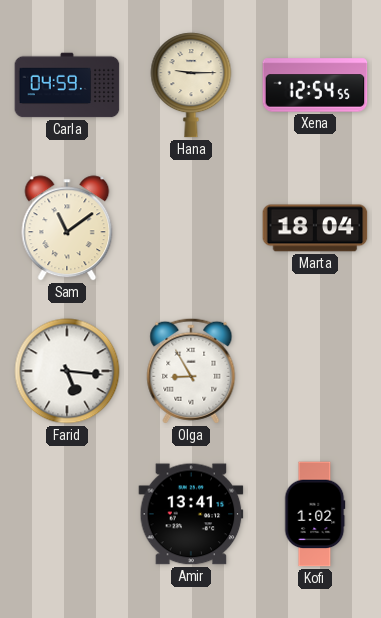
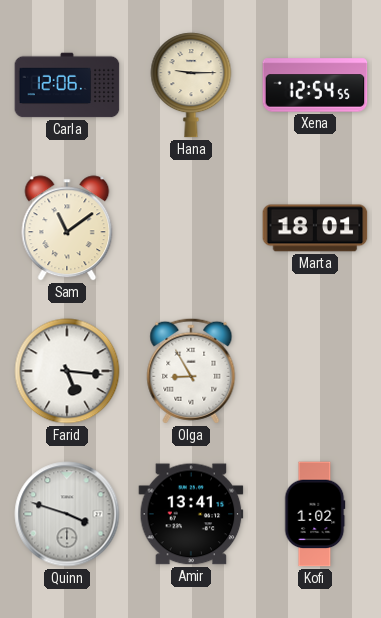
Carla: 04:59 -> 12:06
Marta: 18:04 -> 18:01
Quinn: none -> 3:48
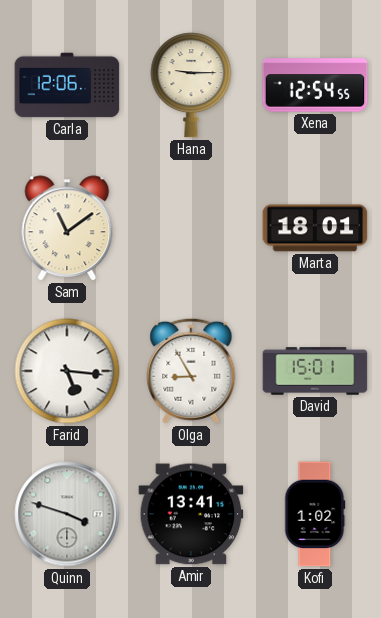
David: none -> 15:01
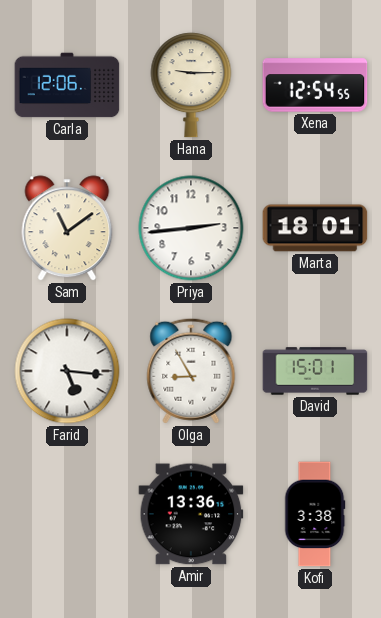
Priya: none -> 2:44
Quinn: 3:48 -> none
Amir: 13:41 -> 13:36
Kofi: 1:02 -> 3:38
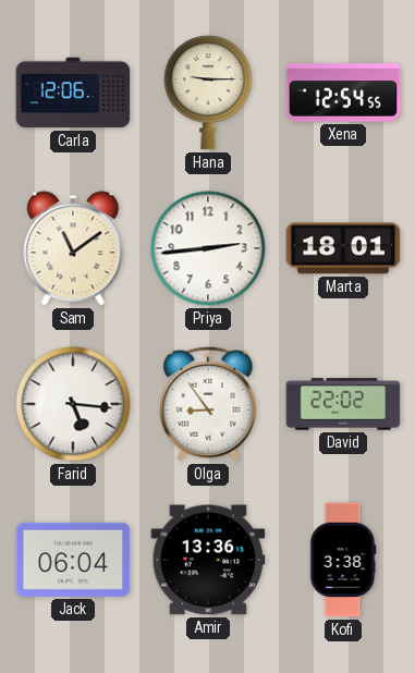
Olga: 8:55 -> 8:54
David: 15:01 -> 22:02
Jack: none -> 06:04
